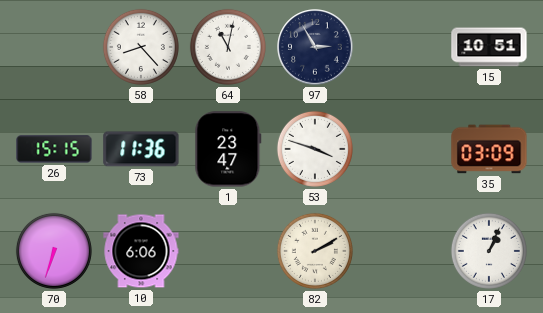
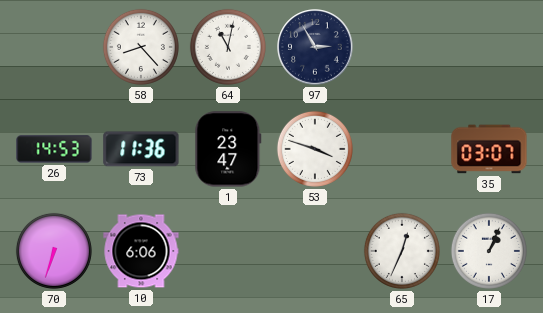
15: 10:51 -> none
26: 15:15 -> 14:53
35: 03:09 -> 03:07
82: 2:10 -> none
65: none -> 12:34
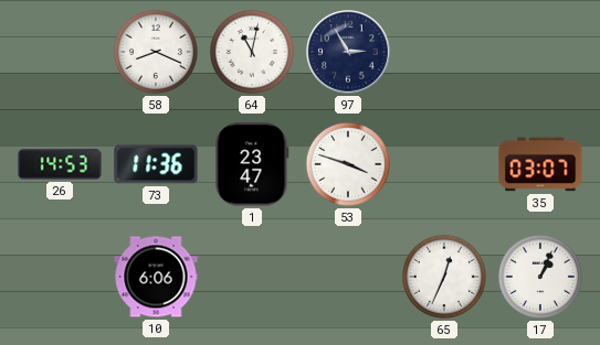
58: 8:23 -> 8:19
70: 6:33 -> none
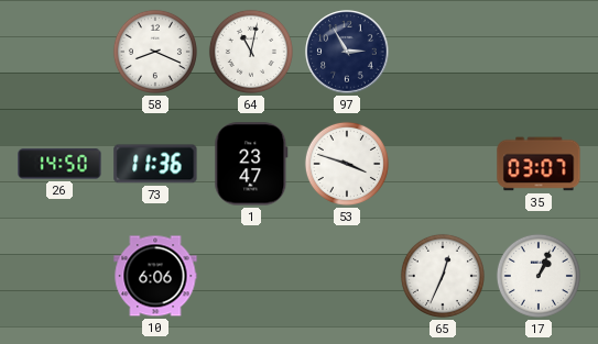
26: 14:53 -> 14:50
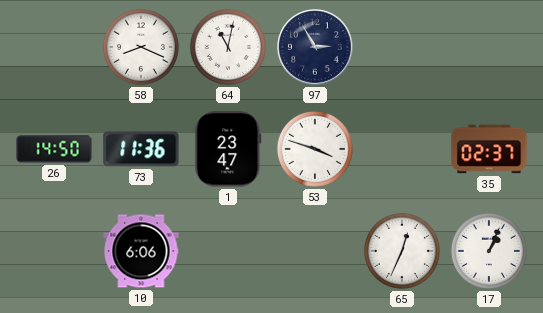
35: 03:07 -> 02:37
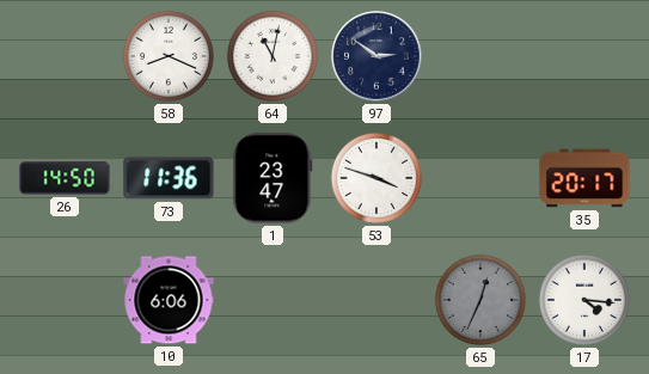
97: 2:55 -> 2:51
35: 02:37 -> 20:17
65 dial: white -> grey
17: 1:04 -> 4:16
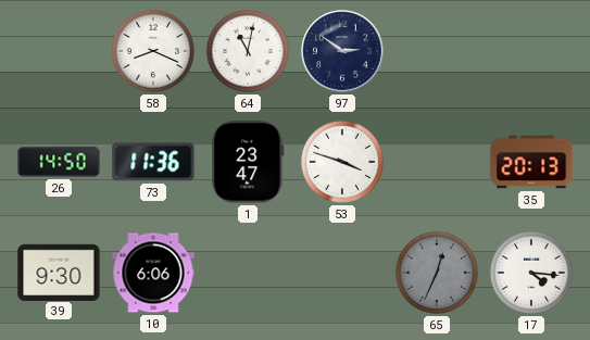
35: 20:17 -> 20:13
39: none -> 9:30
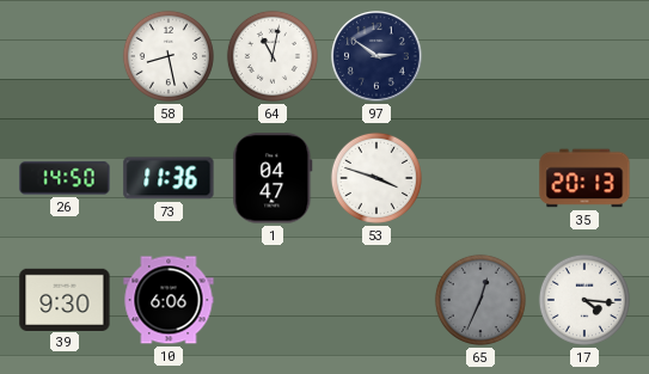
58: 8:19 -> 8:28
1: 23:47 -> 04:47
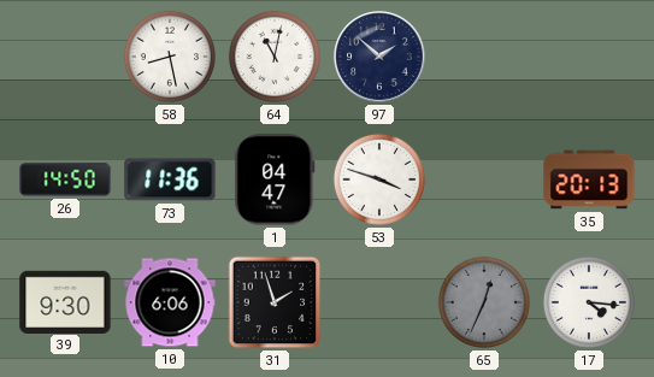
97: 2:51 -> 1:52
31: none -> 1:57
